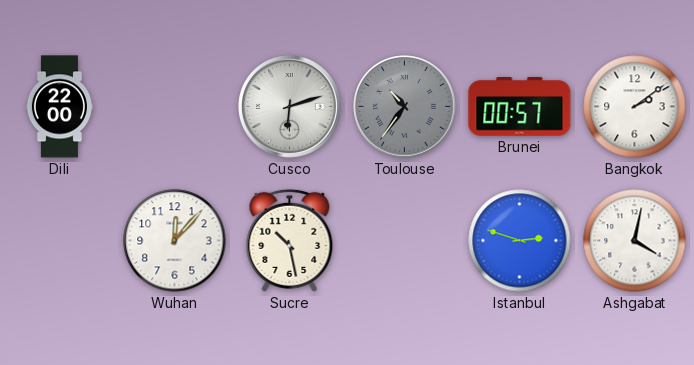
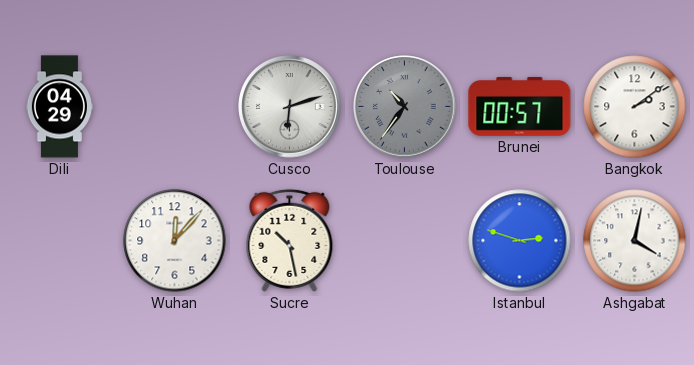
Dili: 22:00 -> 04:29
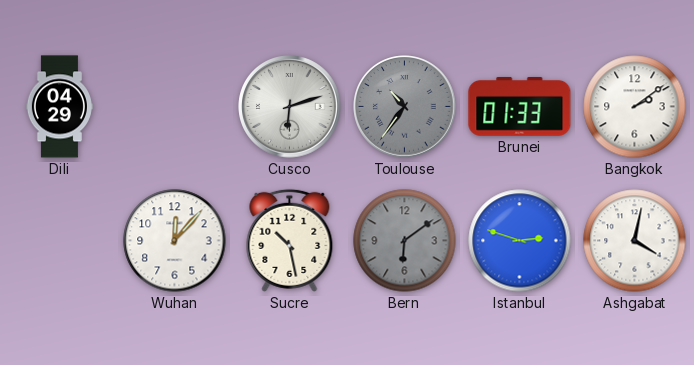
Brunei: 00:57 -> 01:33
Bern: none -> 6:09
